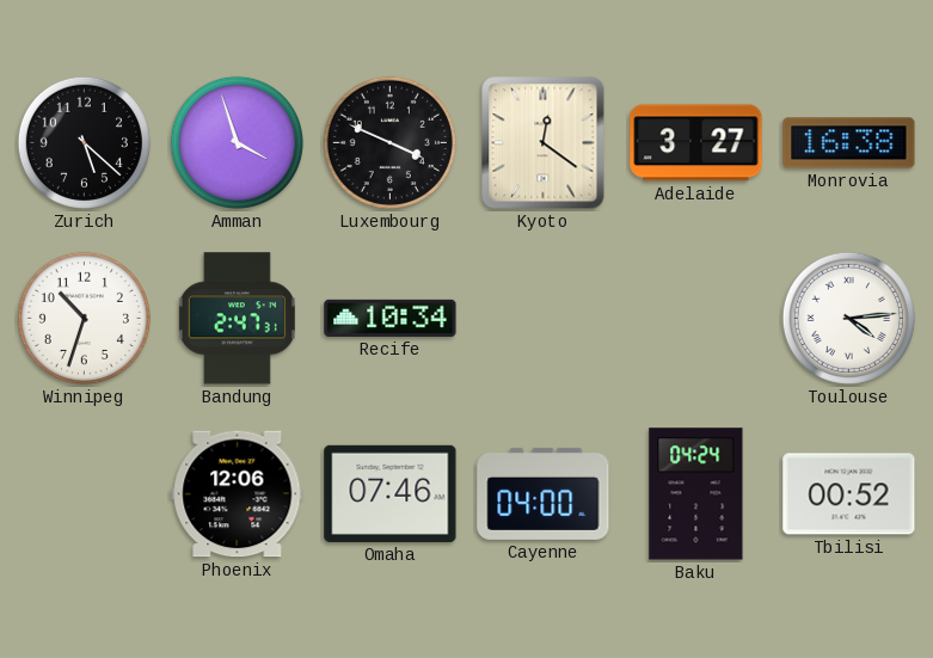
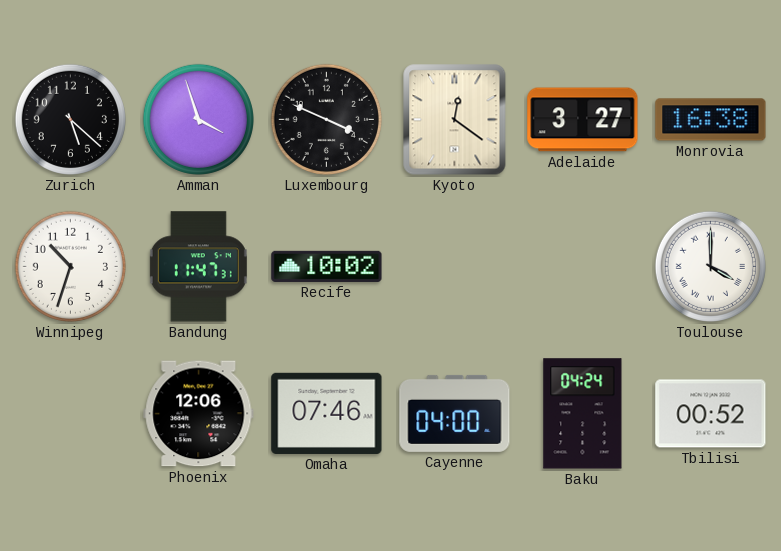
Bandung: 2:47 -> 11:47
Recife: 10:34 -> 10:02
Toulouse: 4:14 -> 4:00
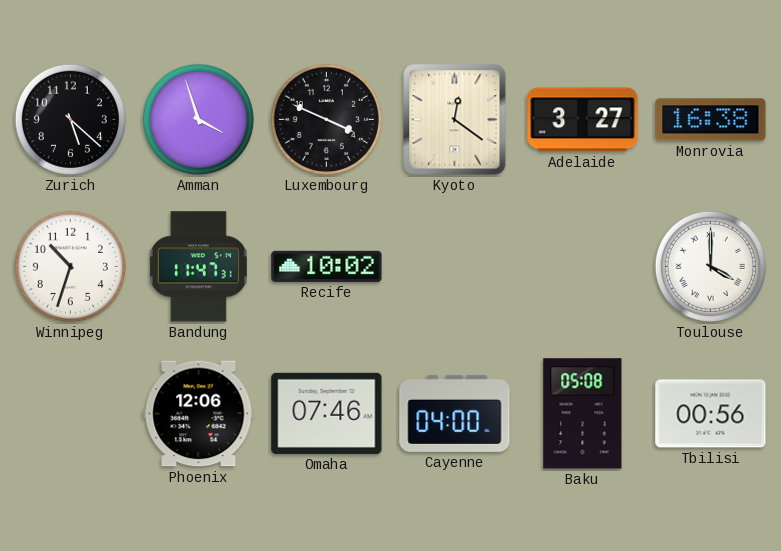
Baku: 04:24 -> 05:08
Tbilisi: 00:52 -> 00:56
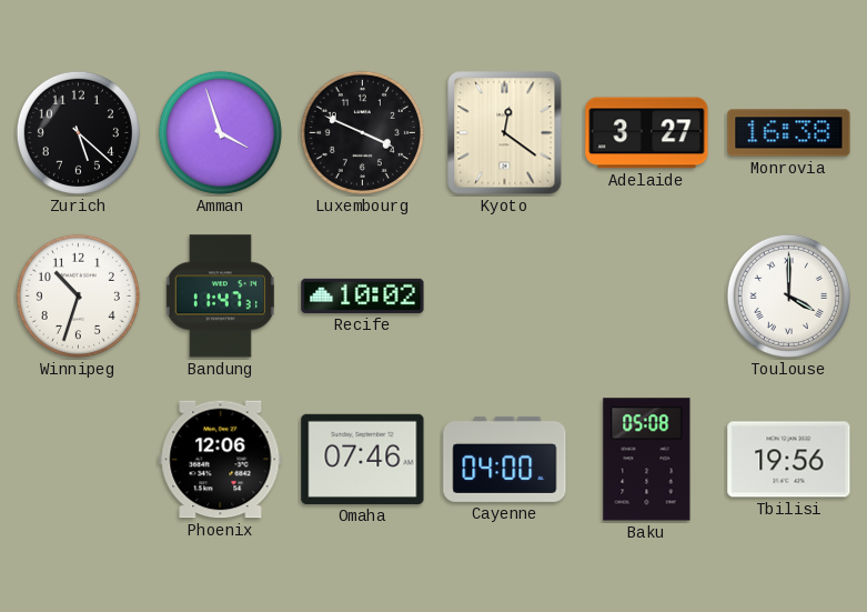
Tbilisi: 00:56 -> 19:56
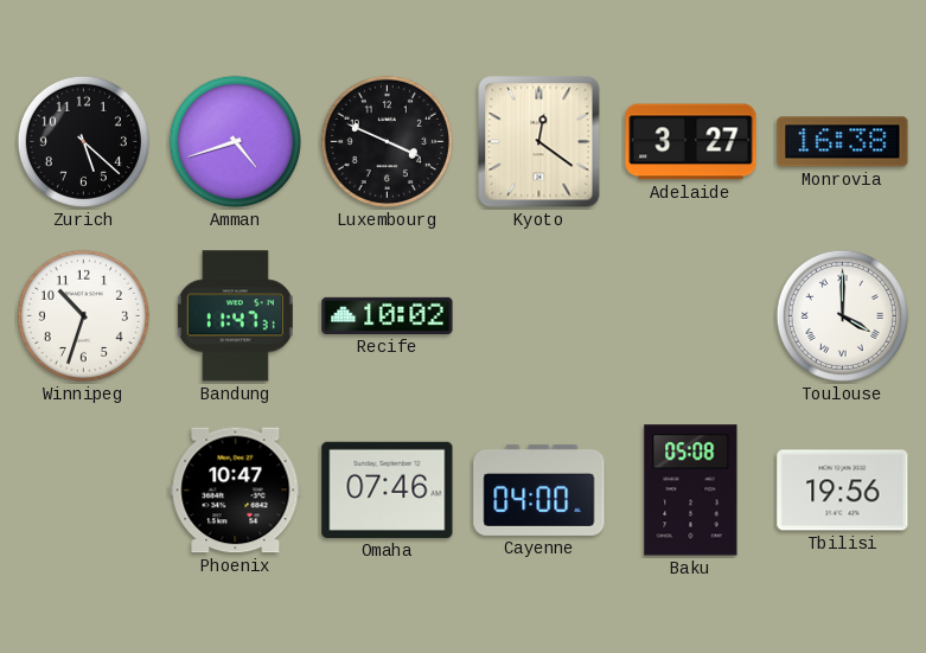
Amman: 3:57 -> 4:42
Phoenix: 12:06 -> 10:47
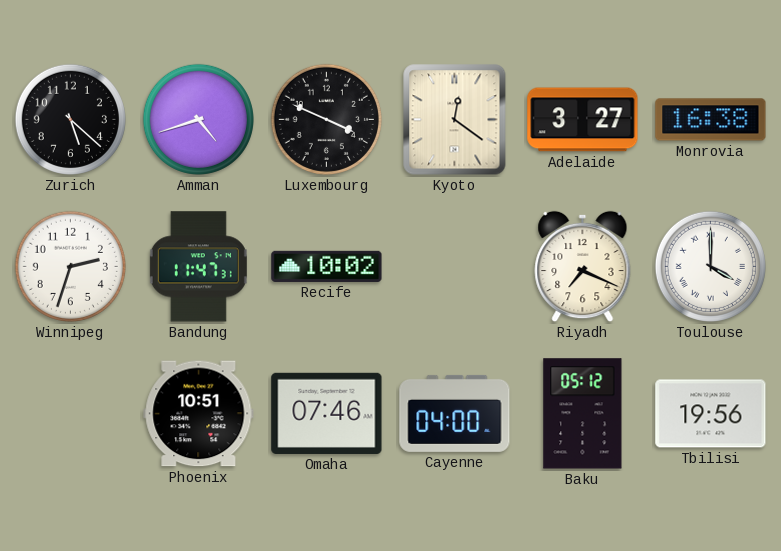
Winnipeg: 10:33 -> 2:33
Riyadh: none -> 7:19
Phoenix: 10:47 -> 10:51
Baku: 05:08 -> 05:12
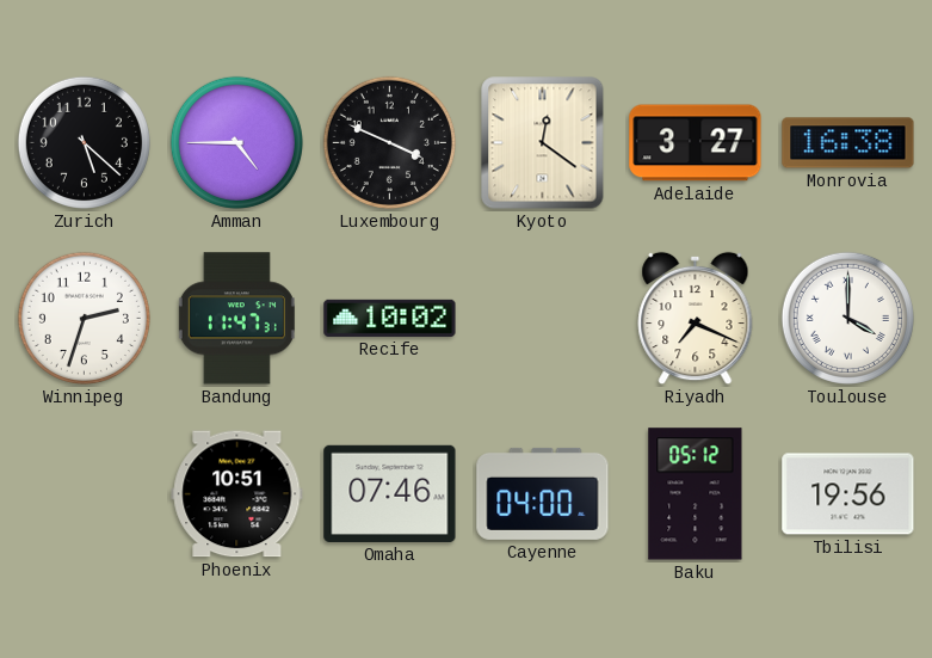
Amman: 4:42 -> 4:45
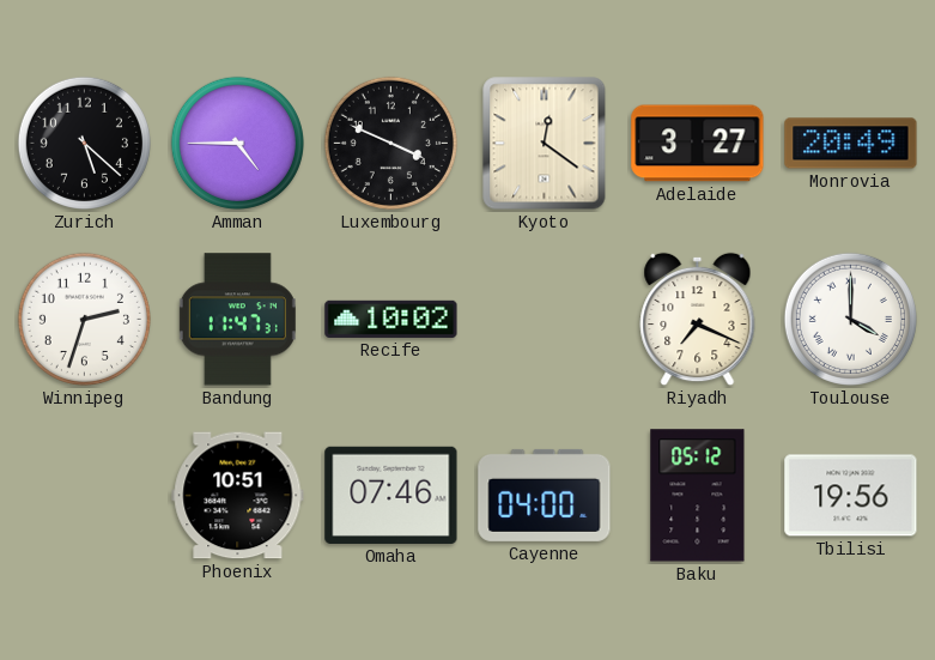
Monrovia: 16:38 -> 20:49
